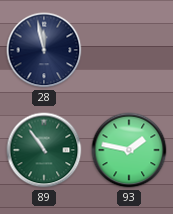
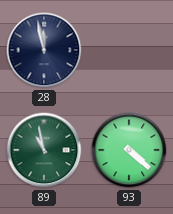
89: 10:54 -> 10:58
93: 1:47 -> 4:22
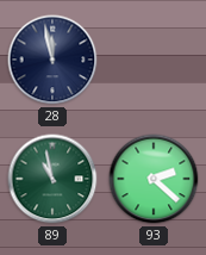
93: 4:22 -> 2:22
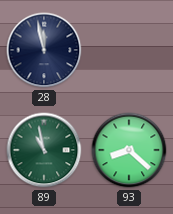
93: 2:22 -> 8:22
